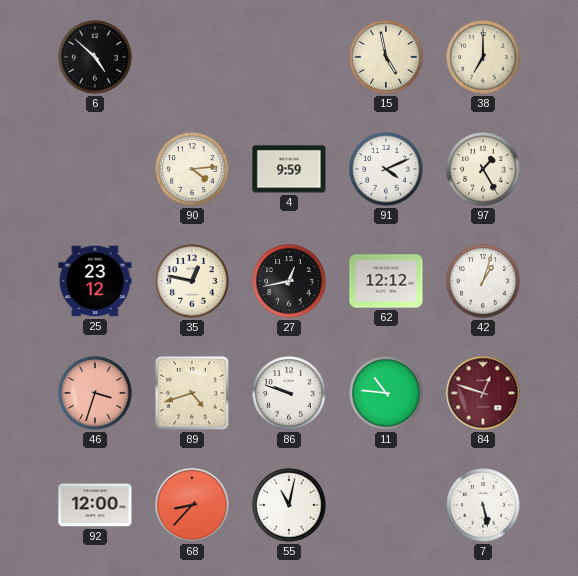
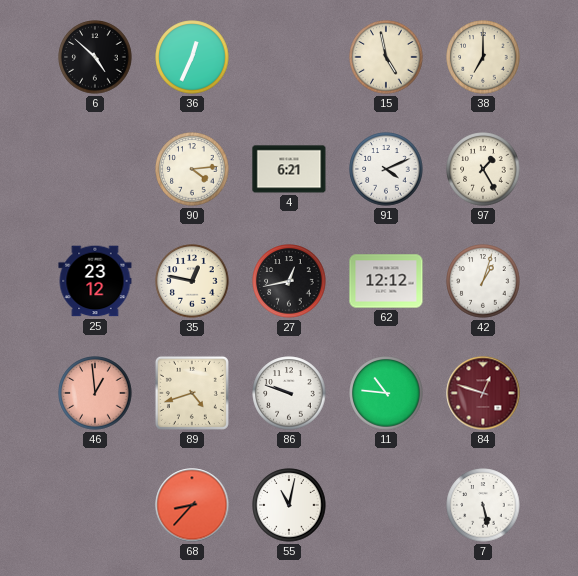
36: none -> 12:34
4: 9:59 -> 6:21
46: 3:33 -> 12:59
92: 12:00 -> none
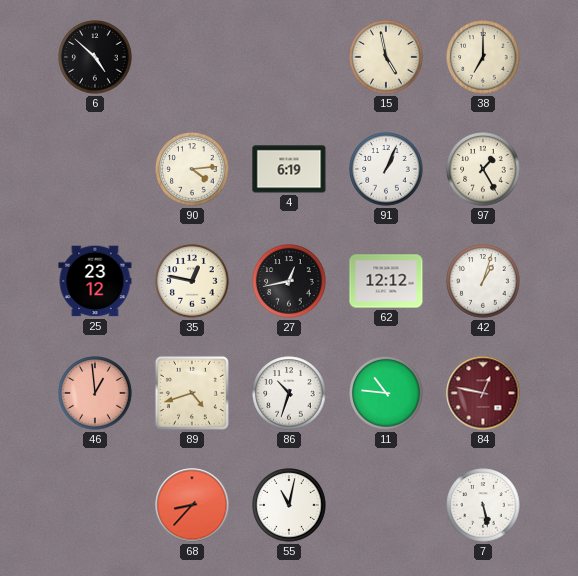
36: 12:34 -> none
4: 6:21 -> 6:19
91: 4:11 -> 1:04
86: 9:48 -> 10:33
84: 12:48 -> 12:47
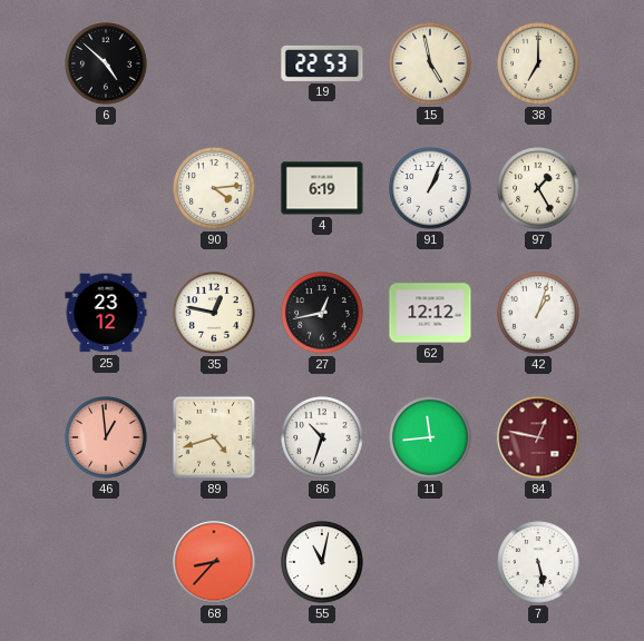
19: none -> 22:53
11: 10:46 -> 11:44
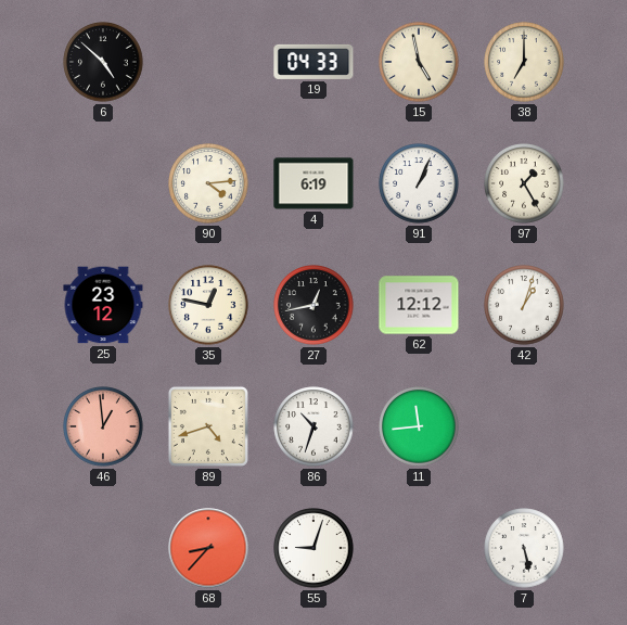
19: 22:53 -> 04:33
84: 12:47 -> none
55: 11:02 -> 9:03
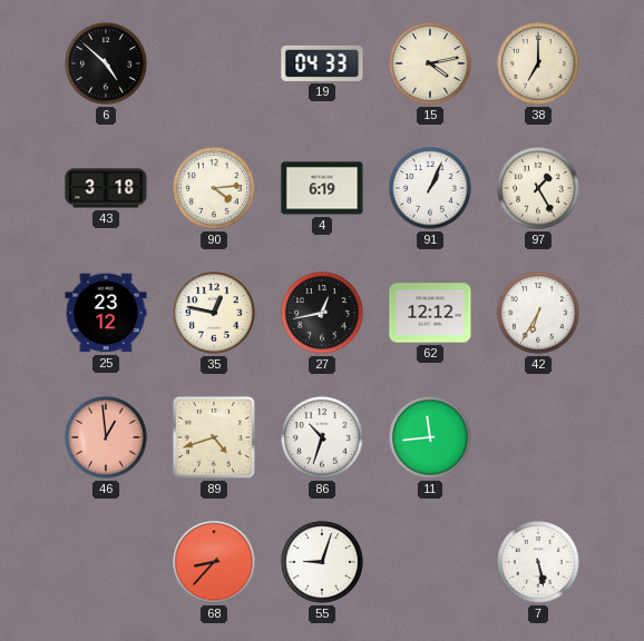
15: 4:58 -> 4:13
43: none -> 3:18
42: 1:03 -> 6:35
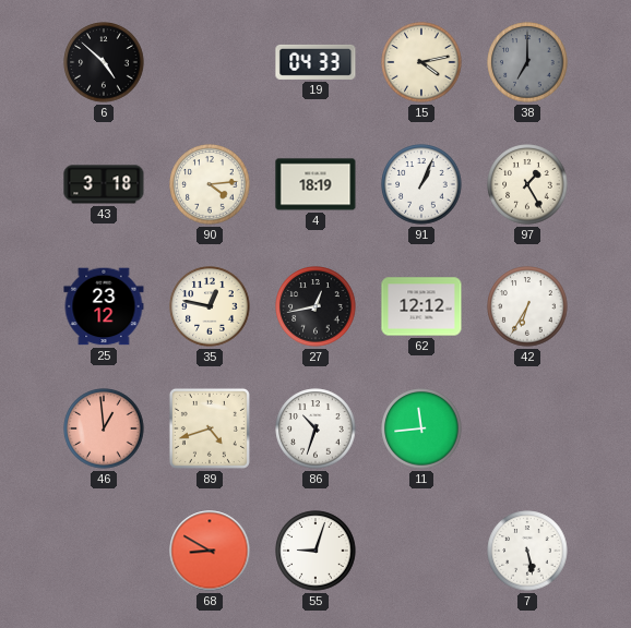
38 dial: cream -> grey
4: 6:19 -> 18:19
68: 8:37 -> 8:50
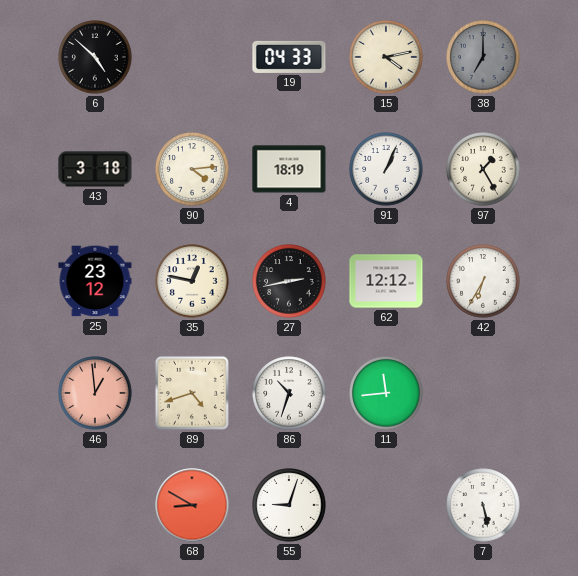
27: 12:43 -> 2:43
